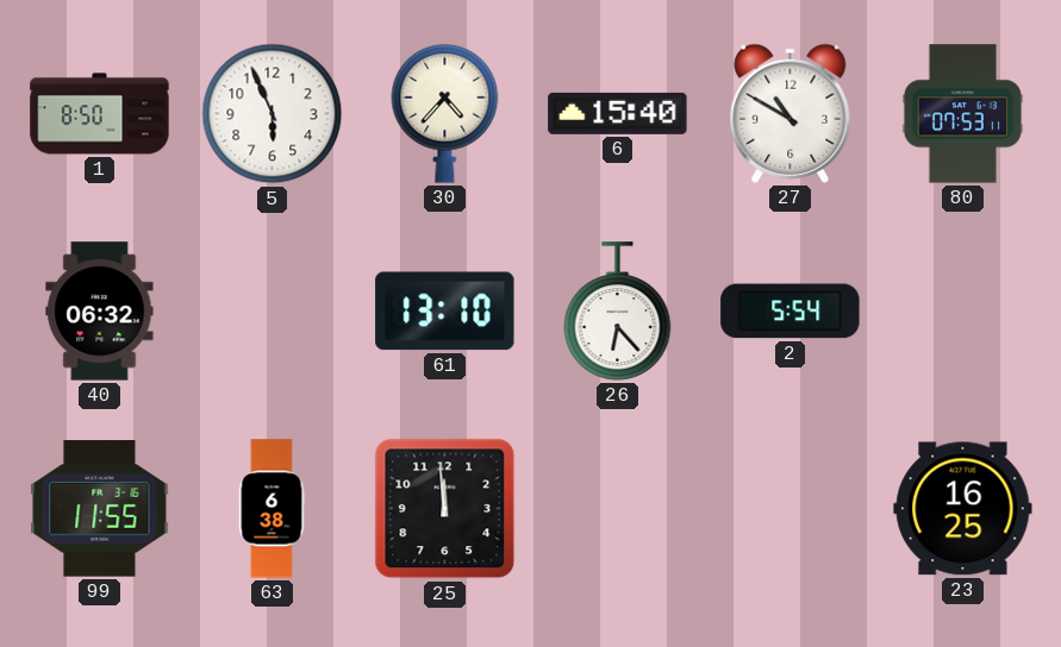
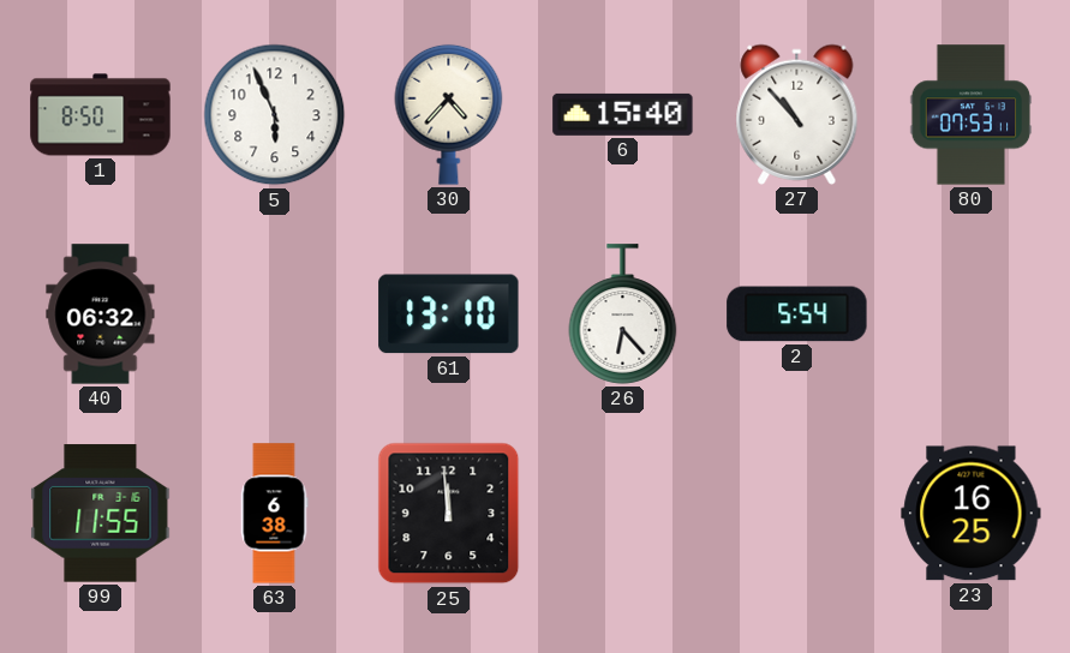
27: 10:50 -> 10:53
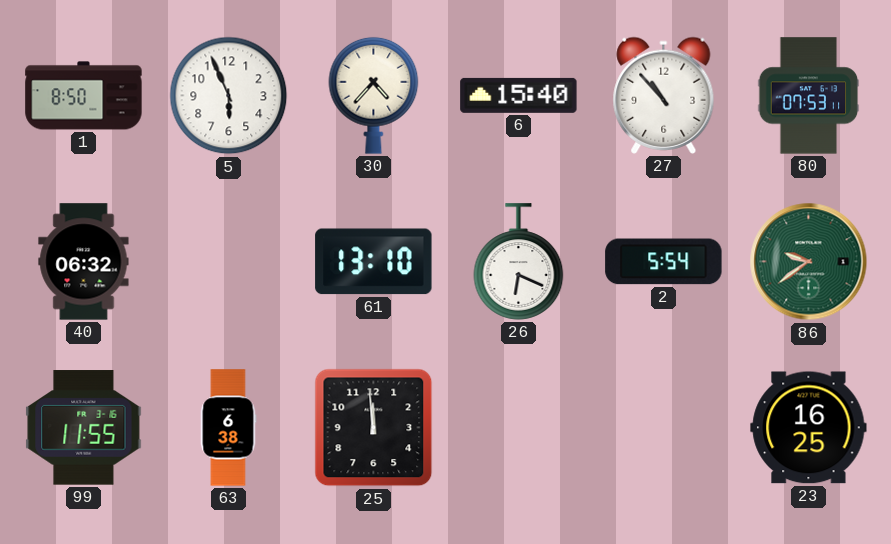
26: 6:23 -> 6:19
86: none -> 9:39
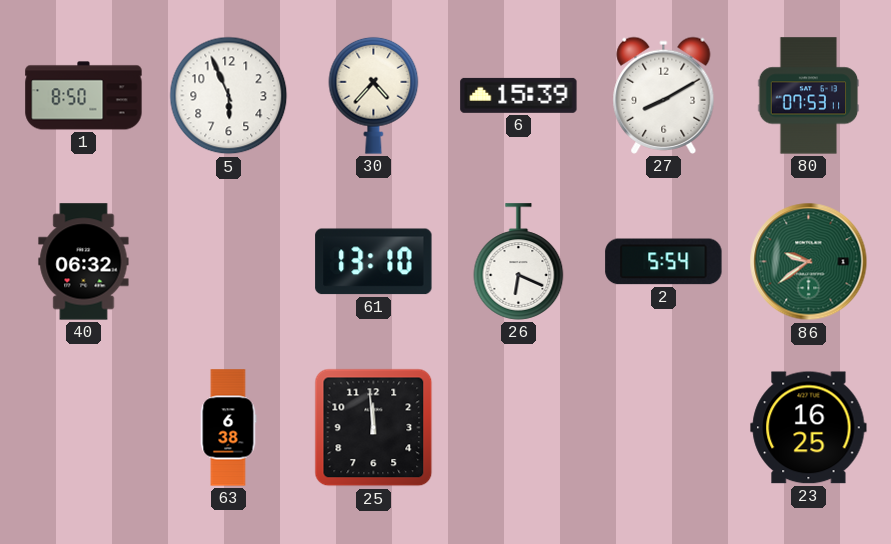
6: 15:40 -> 15:39
27: 10:53 -> 8:10
99: 11:55 -> none
